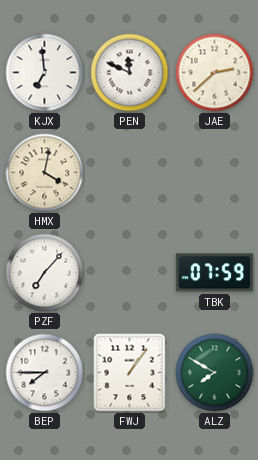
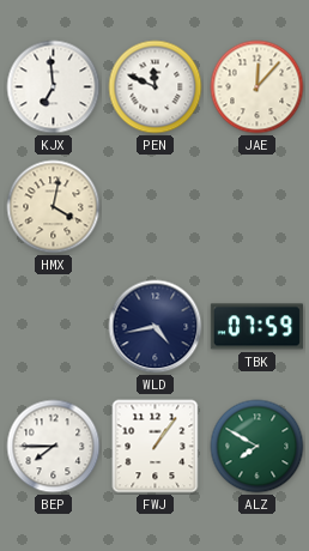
JAE: 2:38 -> 12:07
PZF: 7:07 -> none
WLD: none -> 4:43
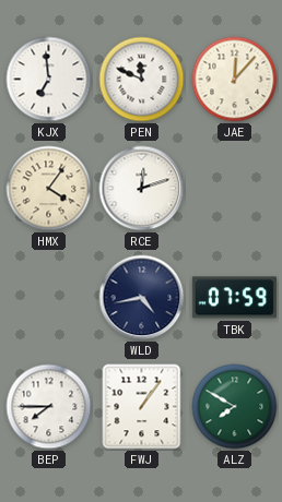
HMX: 4:02 -> 4:06
RCE: none -> 12:12
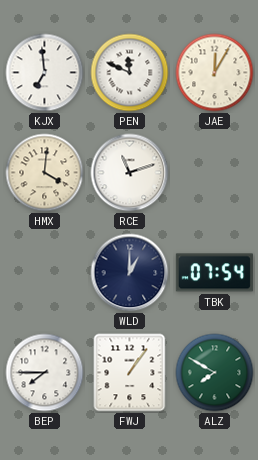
JAE: 12:07 -> 12:05
HMX: 4:06 -> 4:01
RCE: 12:12 -> 11:12
WLD: 4:43 -> 1:00
TBK: 07:59 -> 07:54
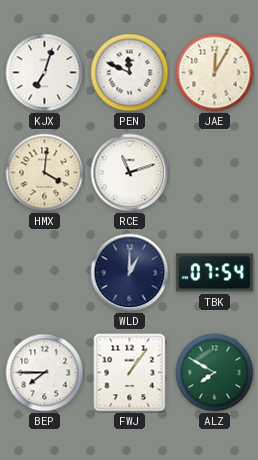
KJX: 6:59 -> 7:03
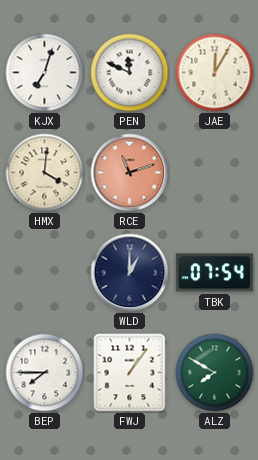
RCE dial: white -> salmon
